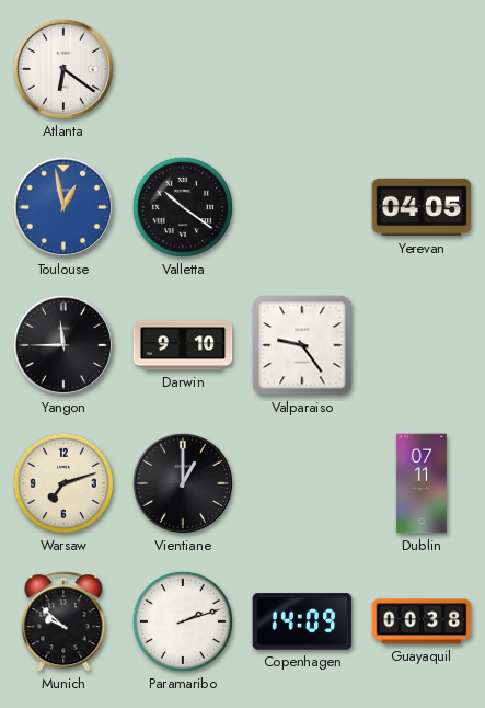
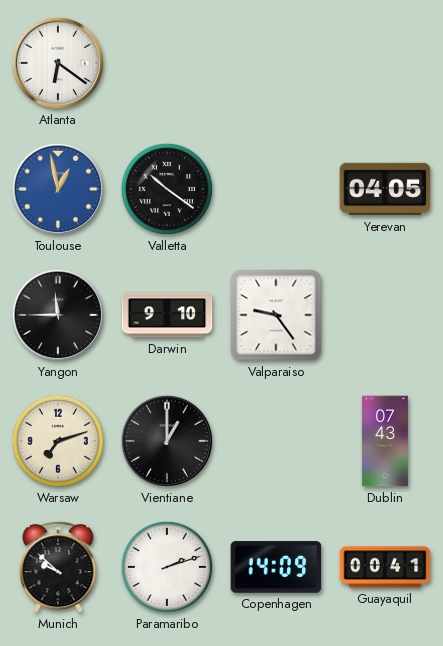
Dublin: 07:11 -> 07:43
Guayaquil: 00:38 -> 00:41
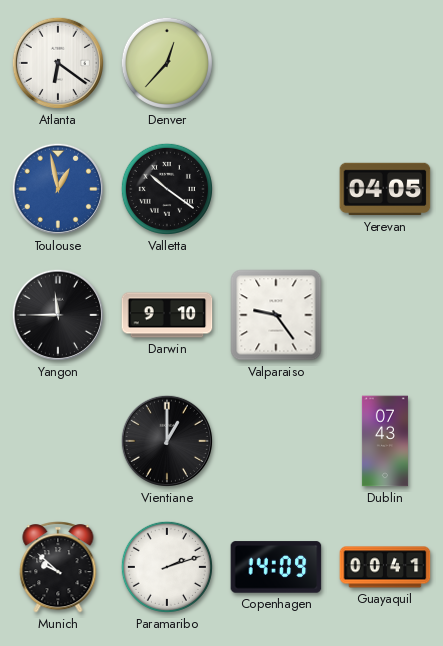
Denver: none -> 12:37
Warsaw: 7:12 -> none
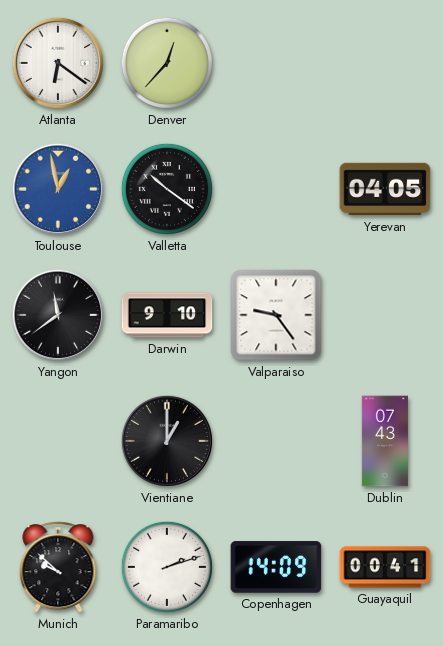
Yangon: 11:45 -> 11:39
